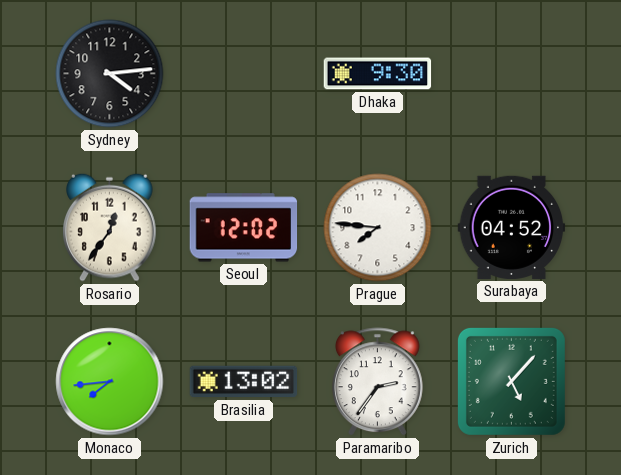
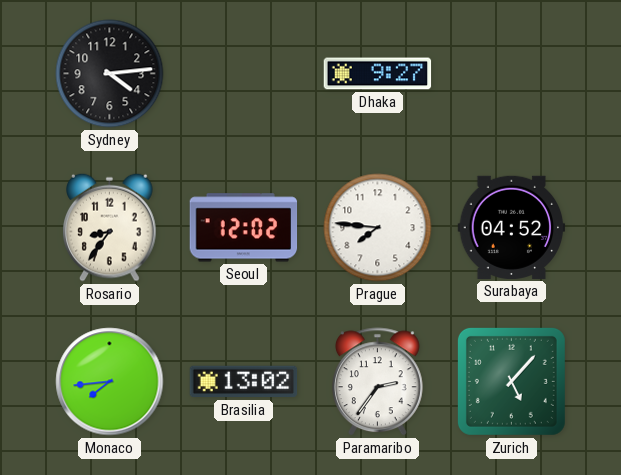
Dhaka: 9:30 -> 9:27
Rosario: 12:36 -> 8:36
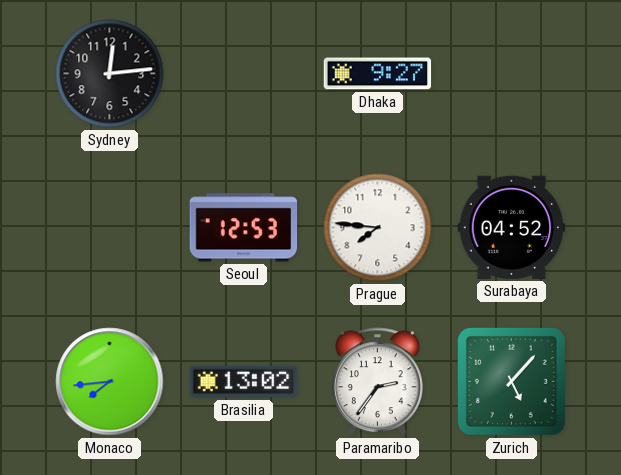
Sydney: 4:14 -> 12:14
Rosario: 8:36 -> none
Seoul: 12:02 -> 12:53
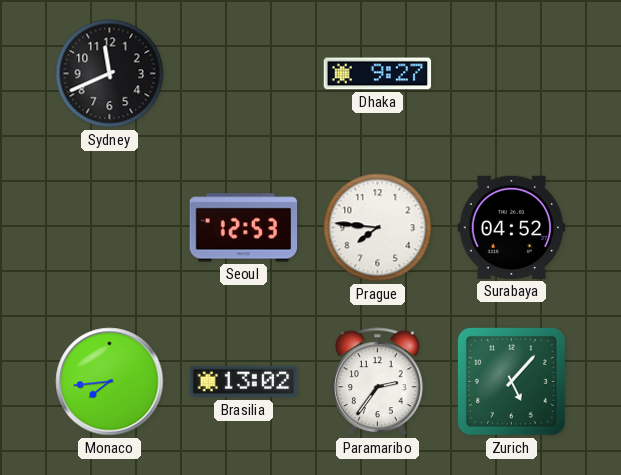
Sydney: 12:14 -> 11:41
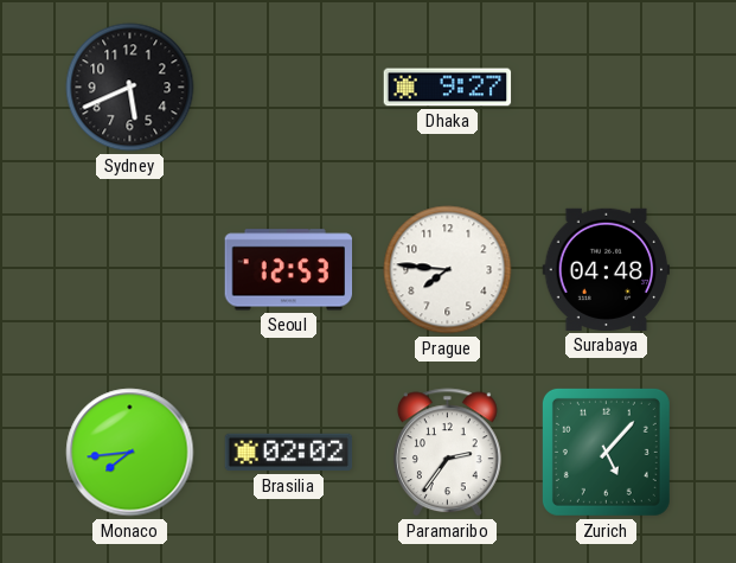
Sydney: 11:41 -> 5:41
Surabaya: 04:52 -> 04:48
Brasilia: 13:02 -> 02:02
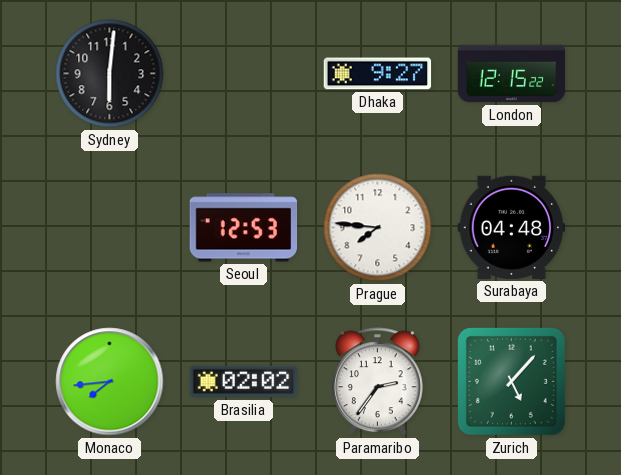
Sydney: 5:41 -> 6:01
London: none -> 12:15
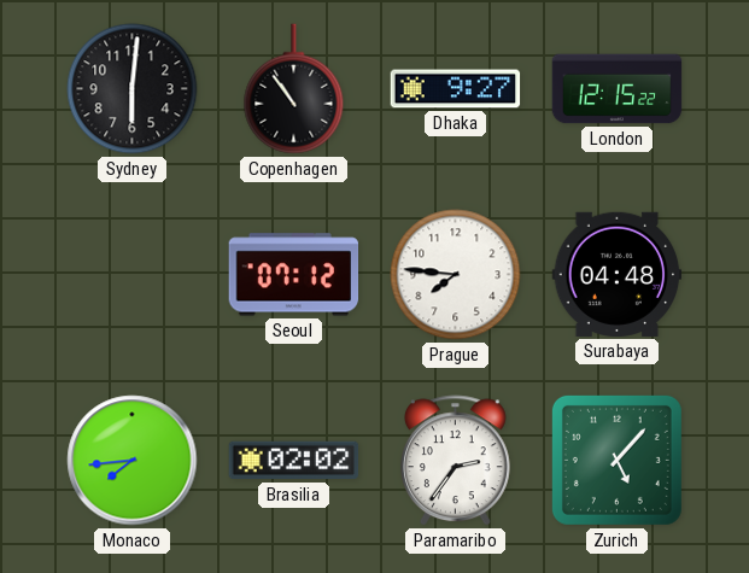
Copenhagen: none -> 10:54
Seoul: 12:53 -> 07:12
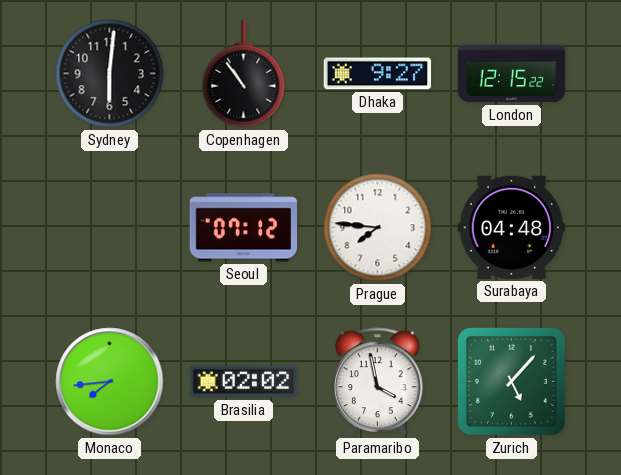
Paramaribo: 2:36 -> 3:58
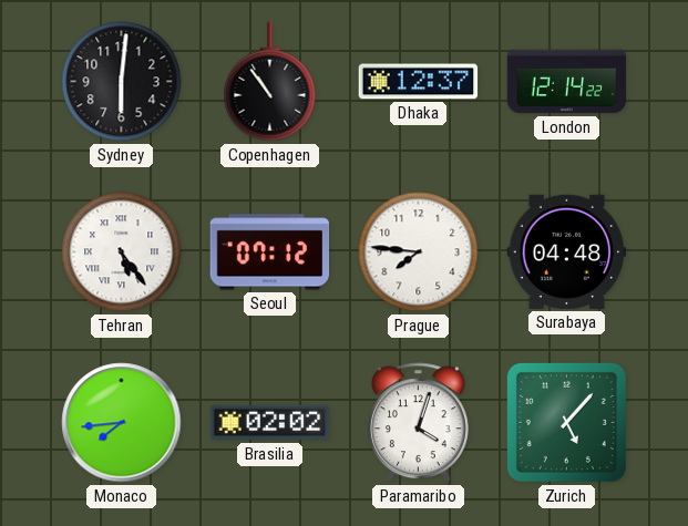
Dhaka: 9:27 -> 12:37
London: 12:15 -> 12:14
Tehran: none -> 5:24
Paramaribo: 3:58 -> 4:03
